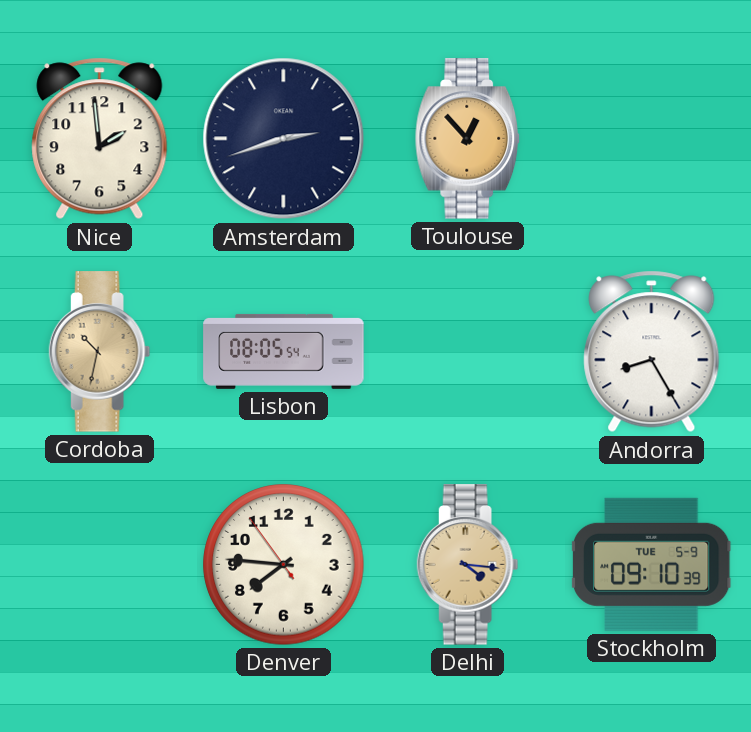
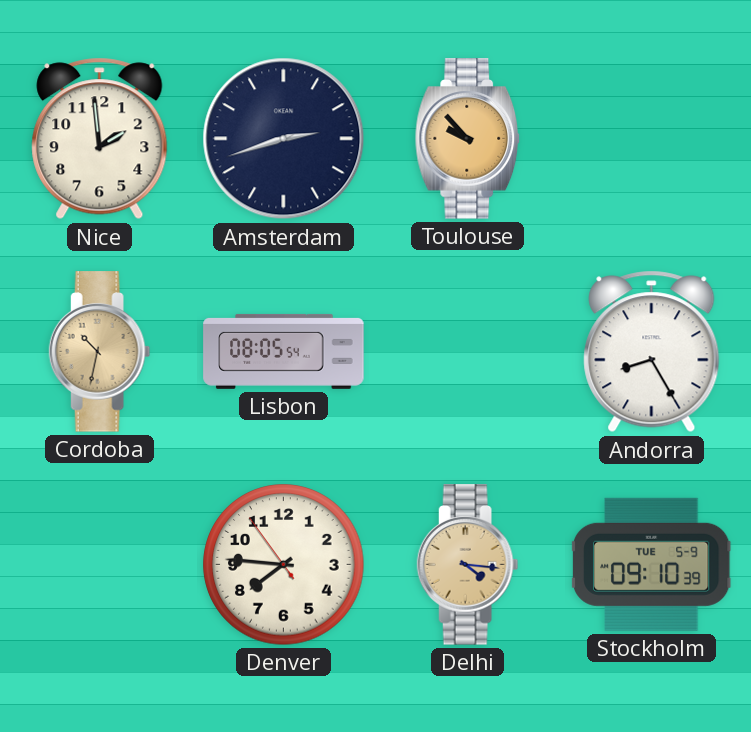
Toulouse: 12:53 -> 9:53
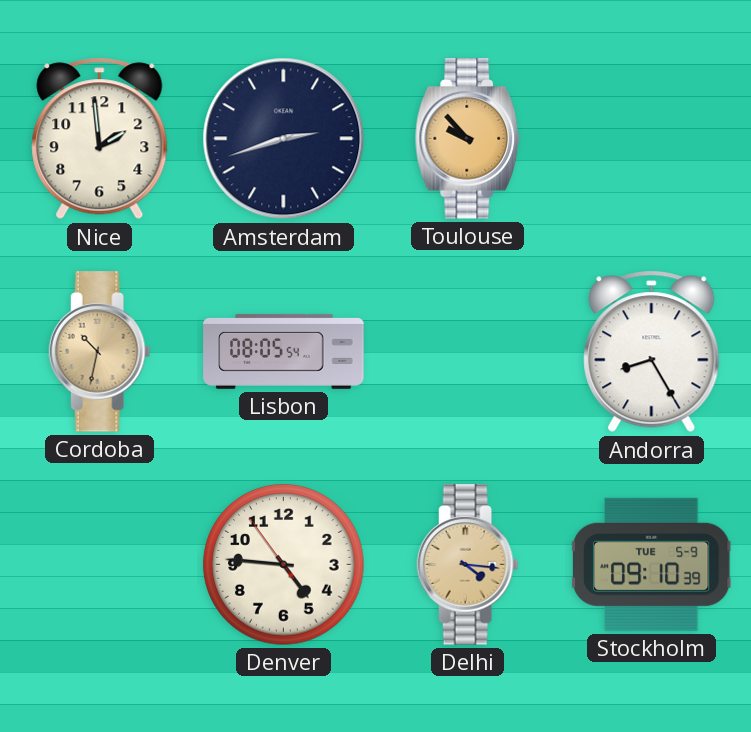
Denver: 7:45 -> 4:45
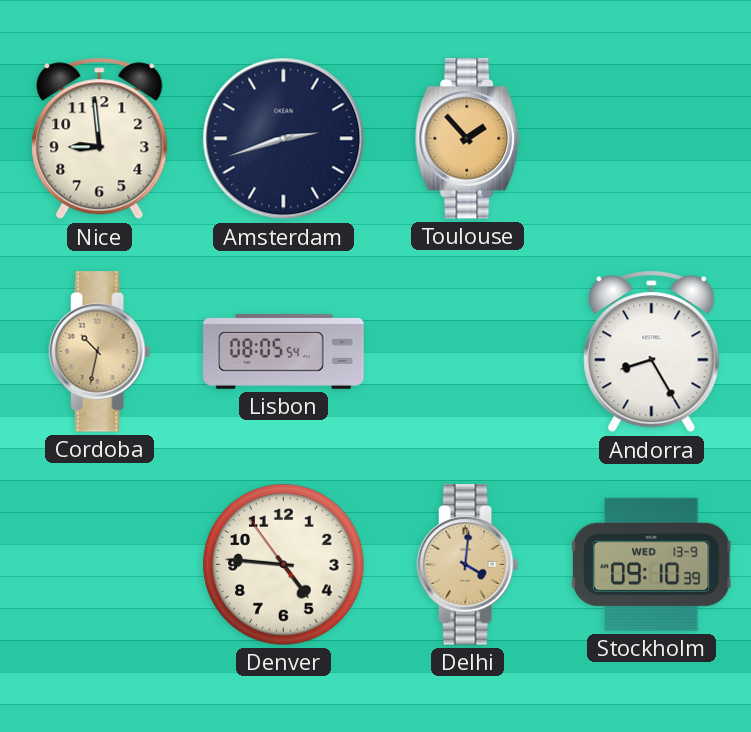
Nice: 1:59 -> 8:59
Toulouse: 9:53 -> 1:53
Delhi: 4:16 -> 4:01
Stockholm date: TUE 5-9 -> WED 13-9
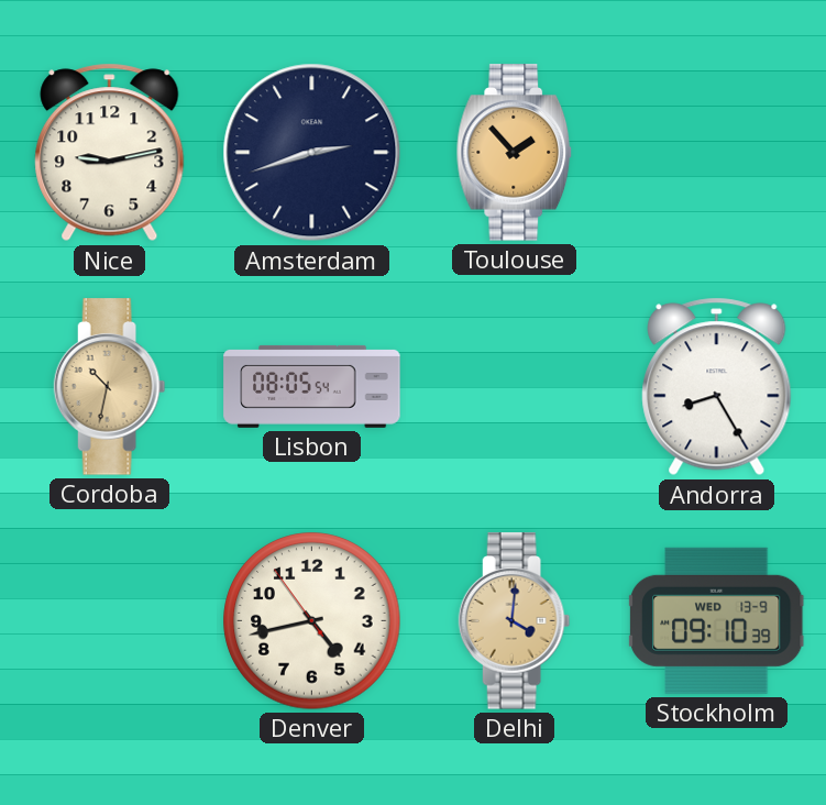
Nice: 8:59 -> 9:13
Denver: 4:45 -> 4:42
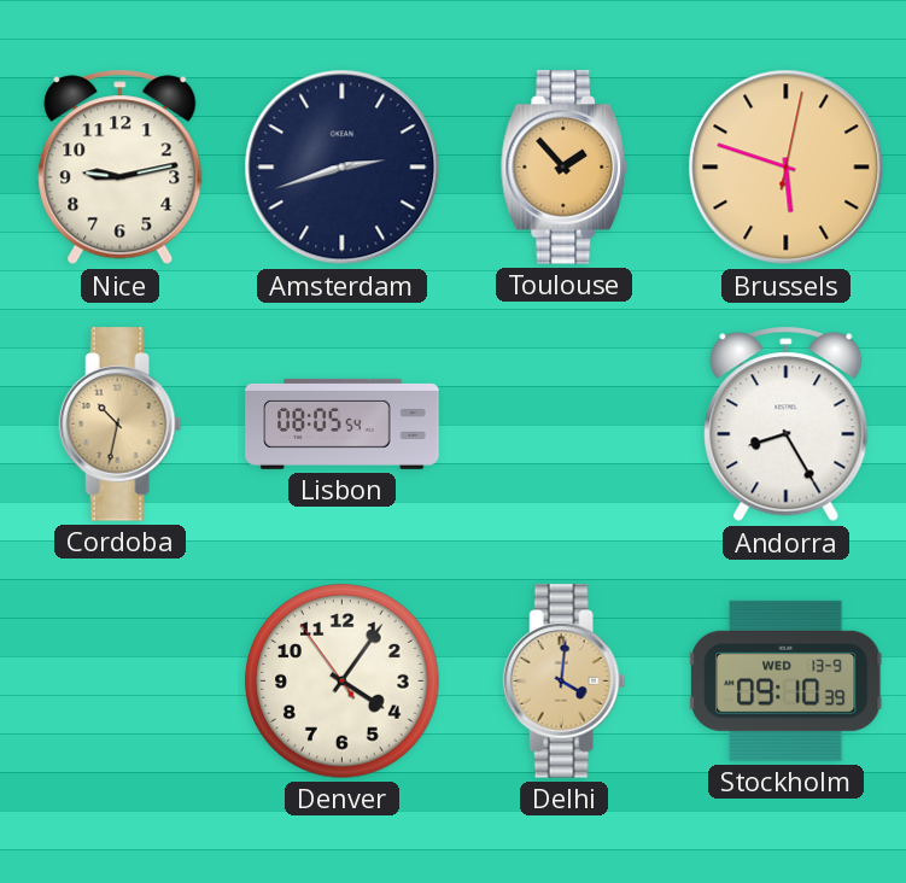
Brussels: none -> 5:48
Denver: 4:42 -> 4:05
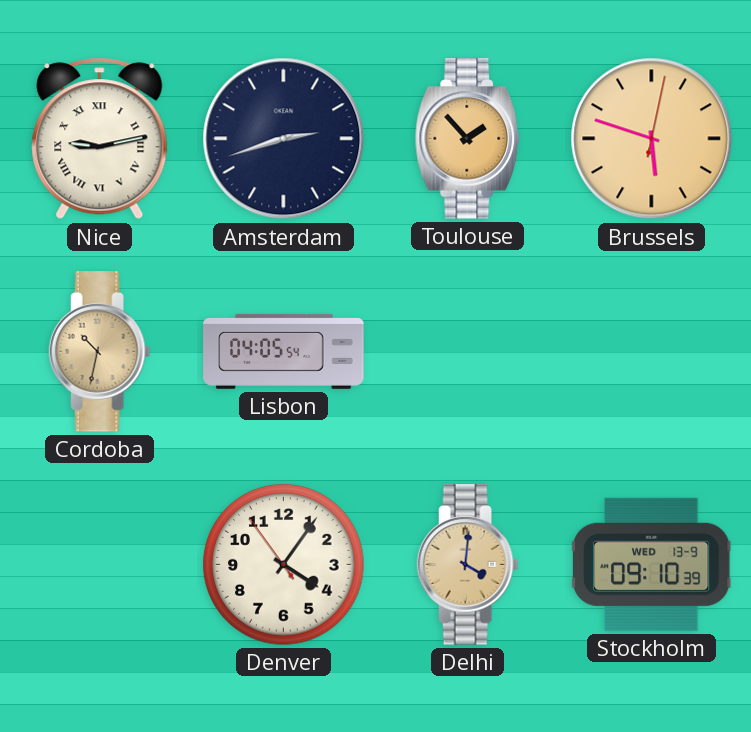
Nice numerals: Arabic -> Roman
Lisbon: 08:05 -> 04:05
Andorra: 8:25 -> none
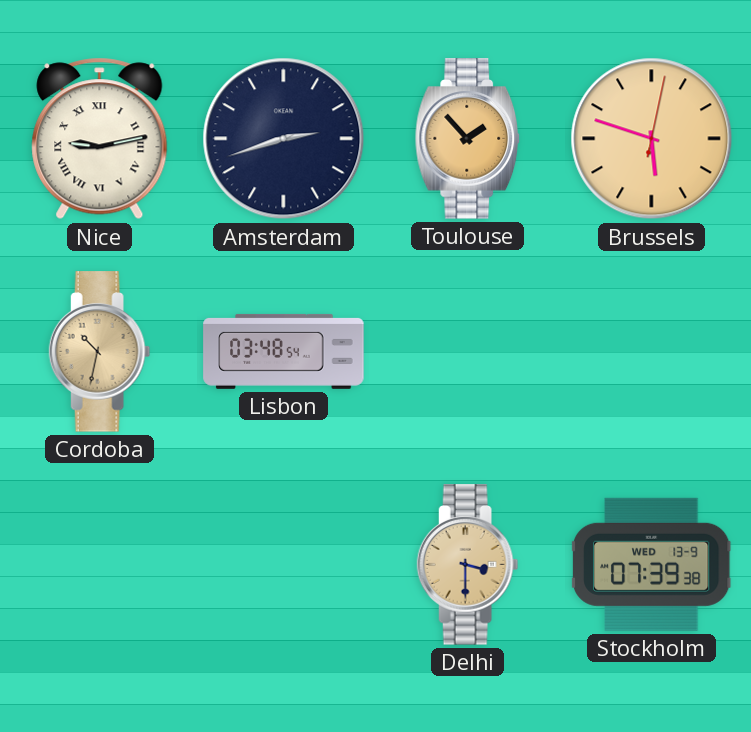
Lisbon: 04:05 -> 03:48
Denver: 4:05 -> none
Delhi: 4:01 -> 3:30
Stockholm: 09:10 -> 07:39
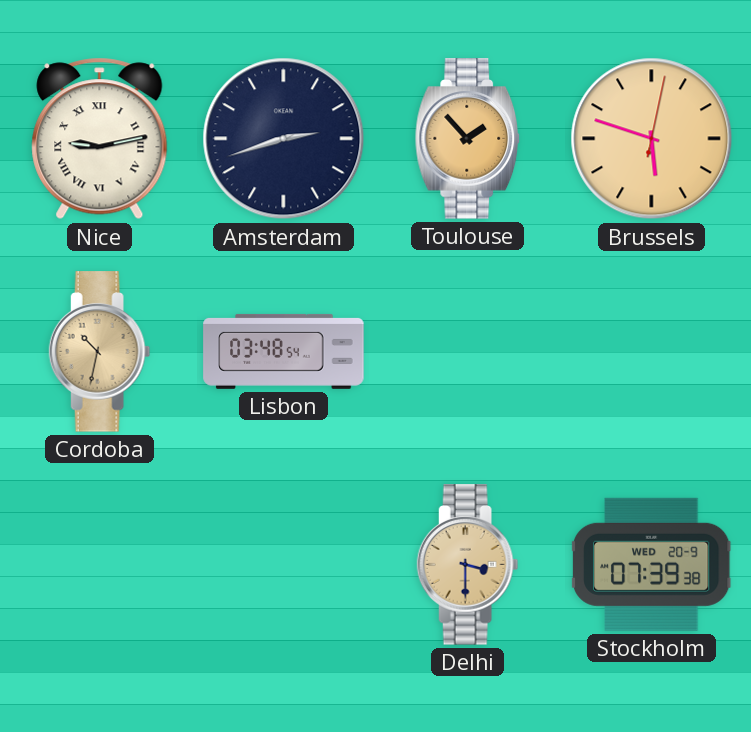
Stockholm date: WED 13-9 -> WED 20-9
